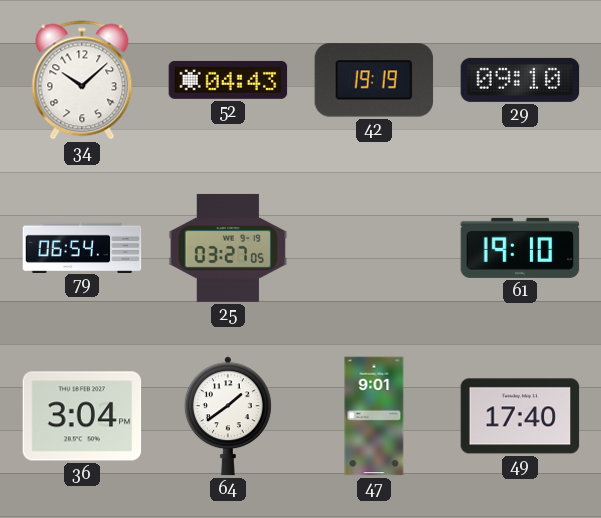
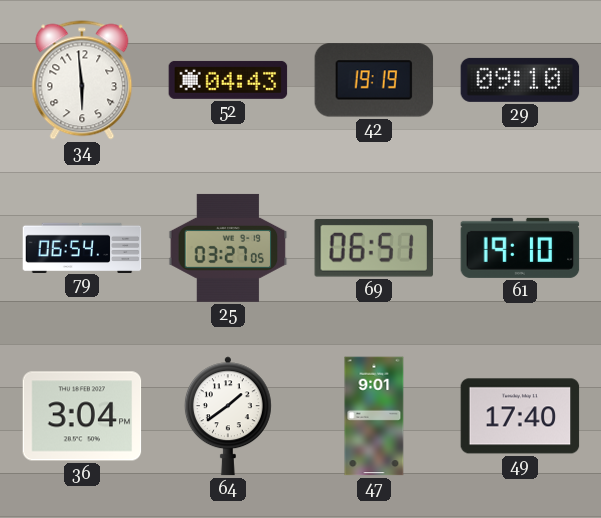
34: 10:08 -> 5:59
69: none -> 06:51
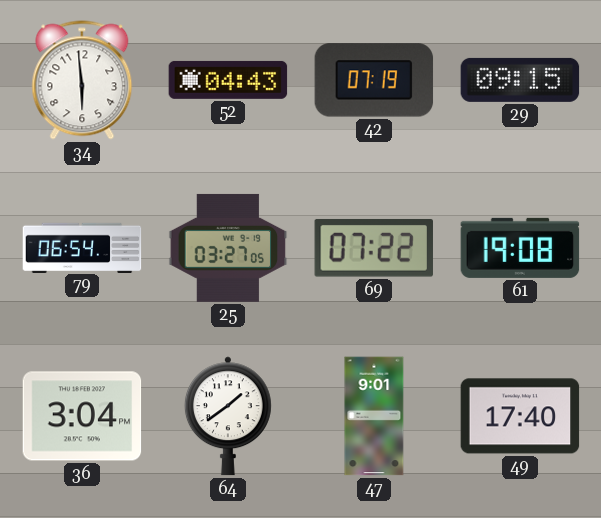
42: 19:19 -> 07:19
29: 09:10 -> 09:15
69: 06:51 -> 07:22
61: 19:10 -> 19:08
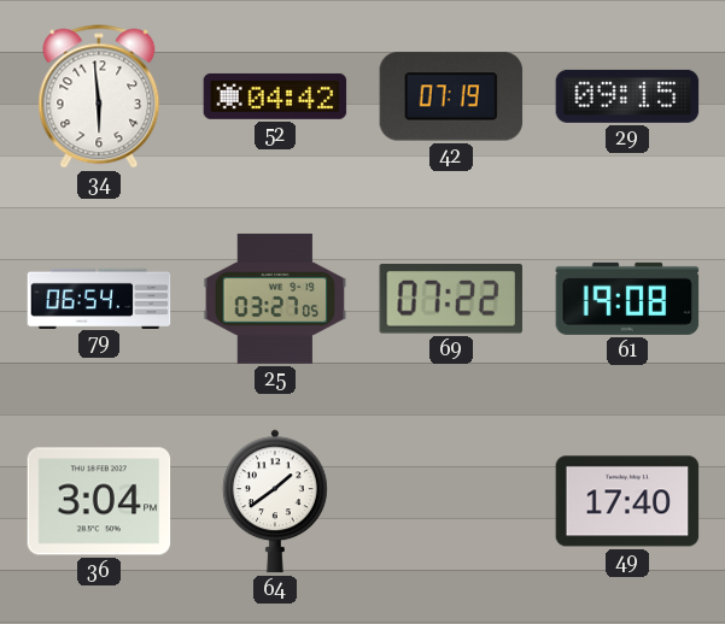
52: 04:43 -> 04:42
47: 9:01 -> none
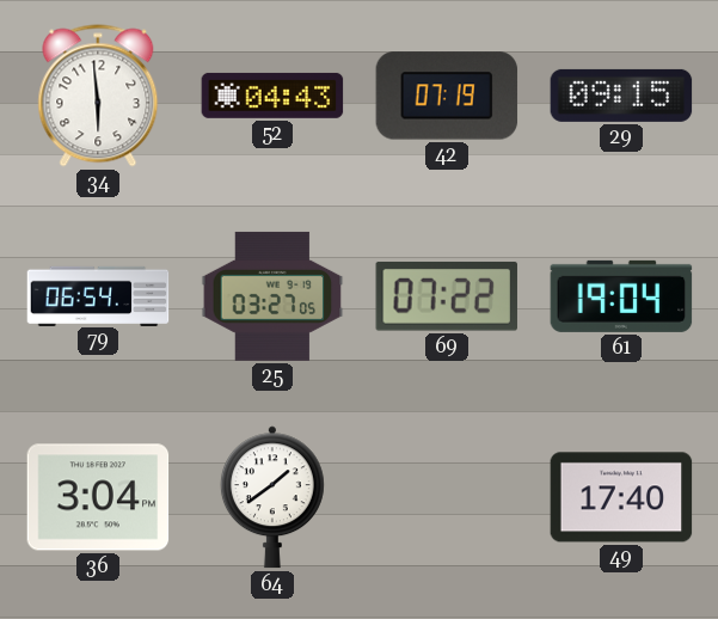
52: 04:42 -> 04:43
61: 19:08 -> 19:04
